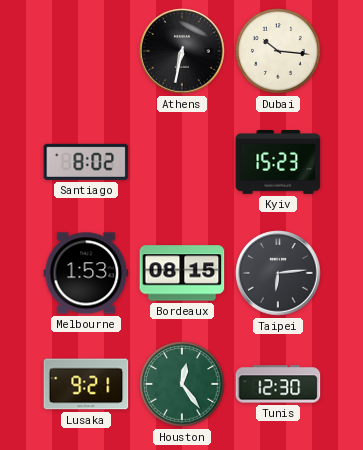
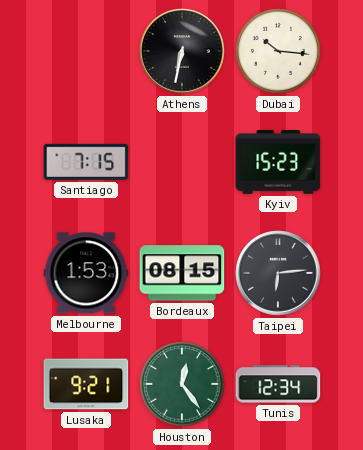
Santiago: 8:02 -> 7:15
Tunis: 12:30 -> 12:34
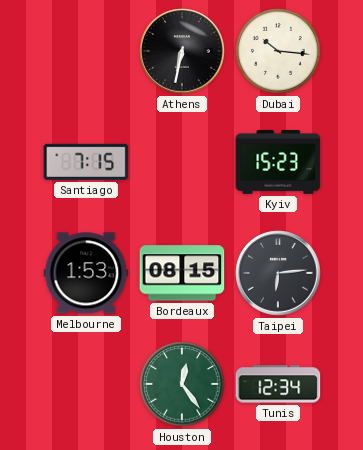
Lusaka: 9:21 -> none
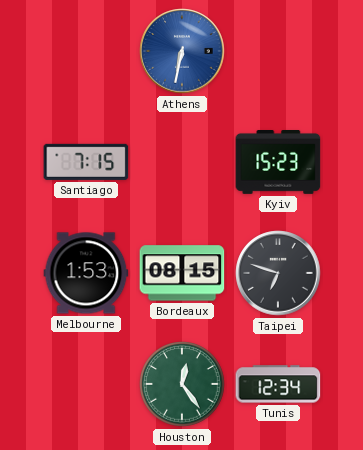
Athens dial: black -> blue
Dubai: 10:16 -> none
Taipei: 6:14 -> 6:48
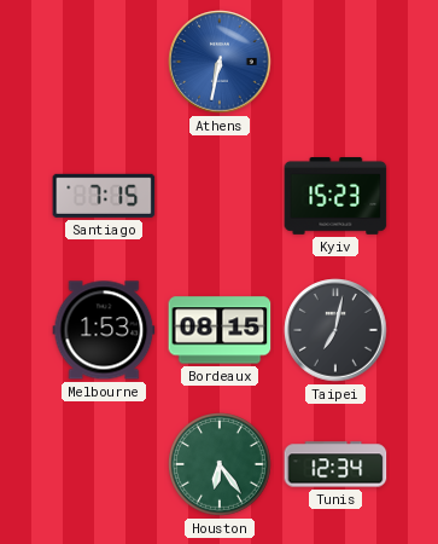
Taipei: 6:48 -> 7:02
Houston: 12:24 -> 6:24
